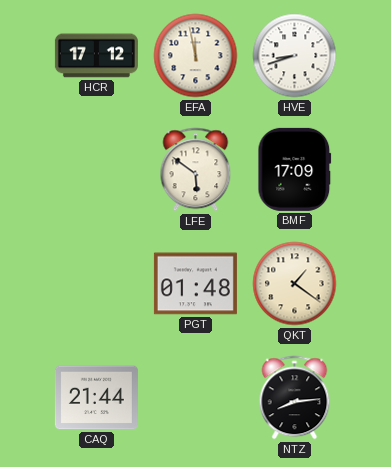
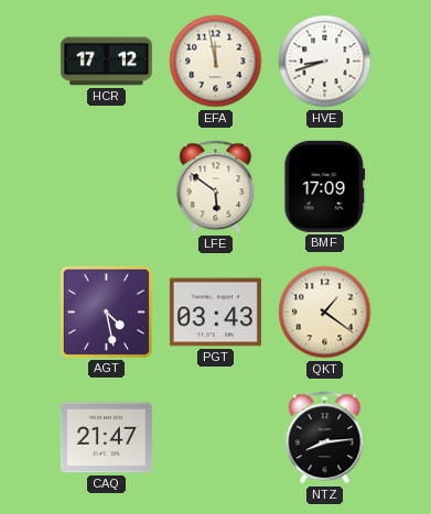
AGT: none -> 4:28
PGT: 01:48 -> 03:43
CAQ: 21:44 -> 21:47
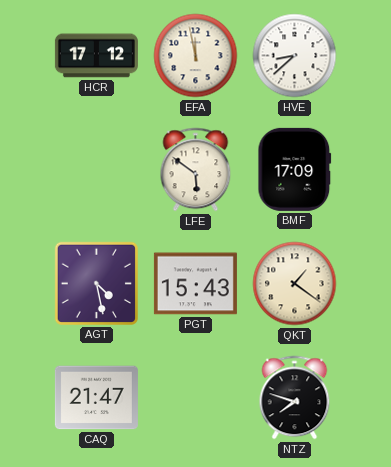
HVE: 8:42 -> 8:38
PGT: 03:43 -> 15:43
NTZ: 8:14 -> 7:48
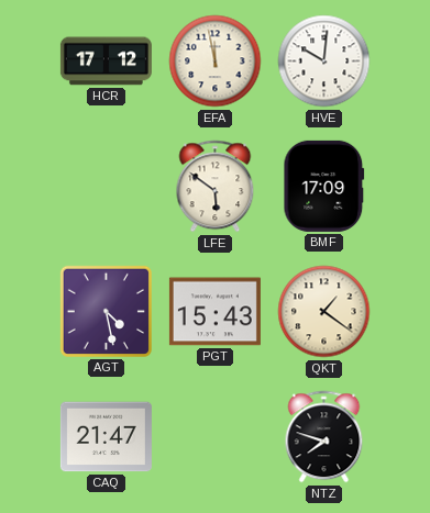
HVE: 8:38 -> 10:01
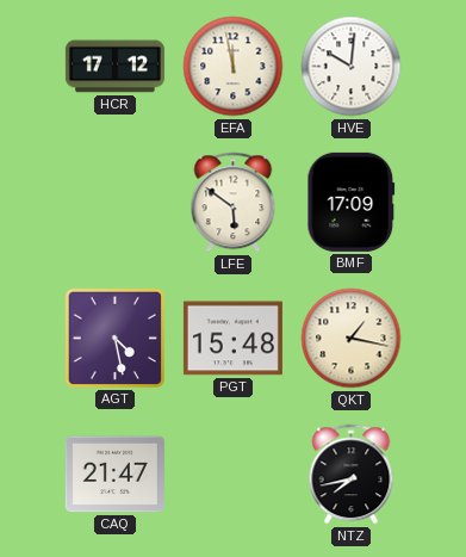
PGT: 15:43 -> 15:48
QKT: 1:21 -> 1:17
NTZ: 7:48 -> 7:43
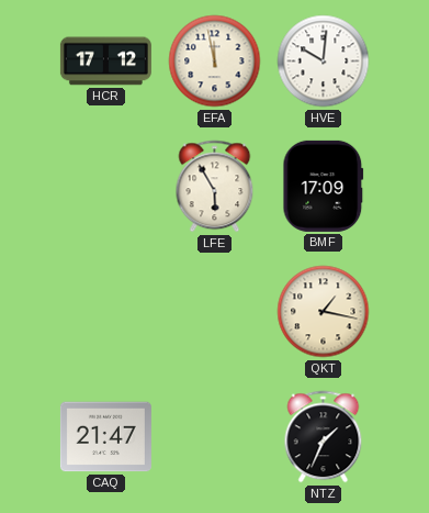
LFE: 5:51 -> 5:55
AGT: 4:28 -> none
PGT: 15:48 -> none
NTZ: 7:43 -> 1:34
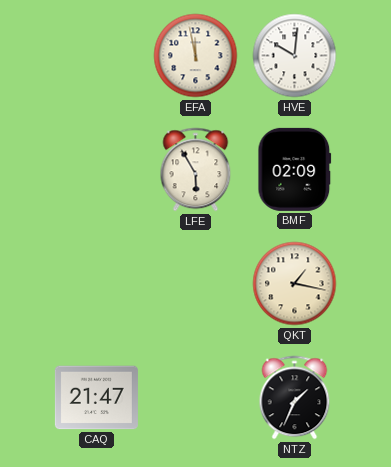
HCR: 17:12 -> none
BMF: 17:09 -> 02:09
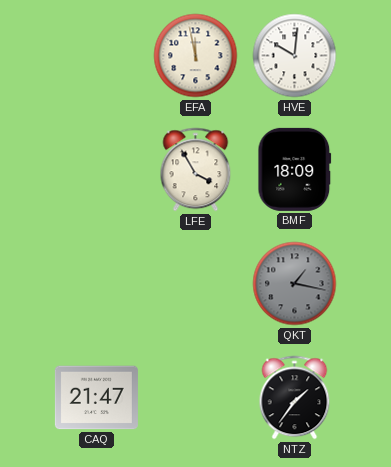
LFE: 5:55 -> 3:55
BMF: 02:09 -> 18:09
QKT dial: cream -> grey
NTZ: 1:34 -> 1:36
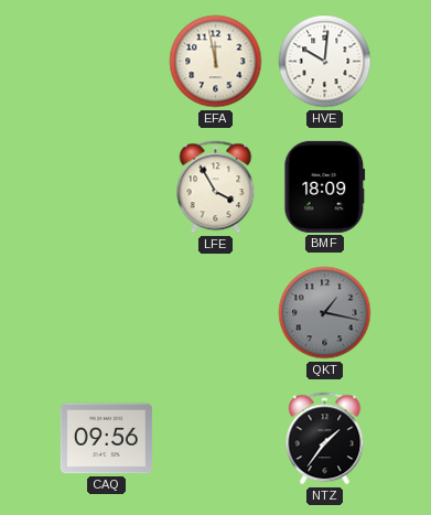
CAQ: 21:47 -> 09:56
